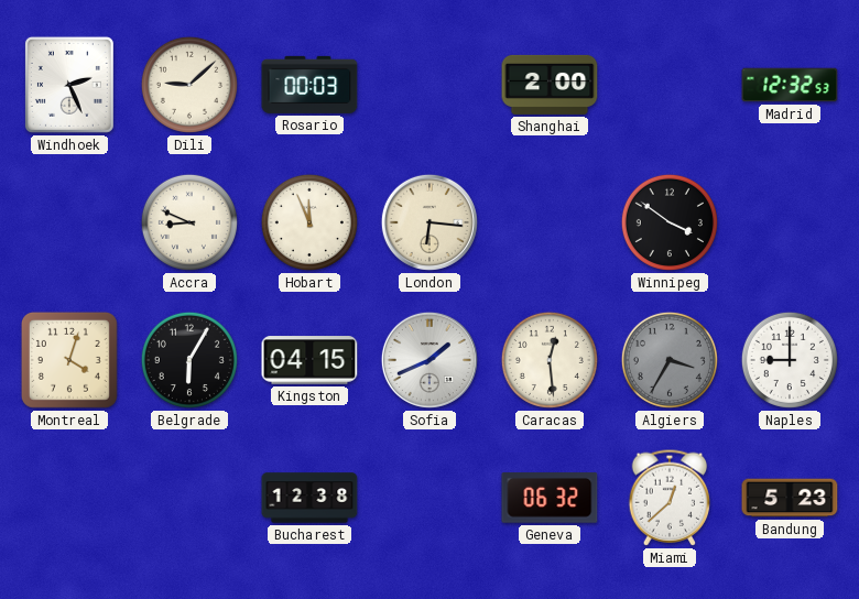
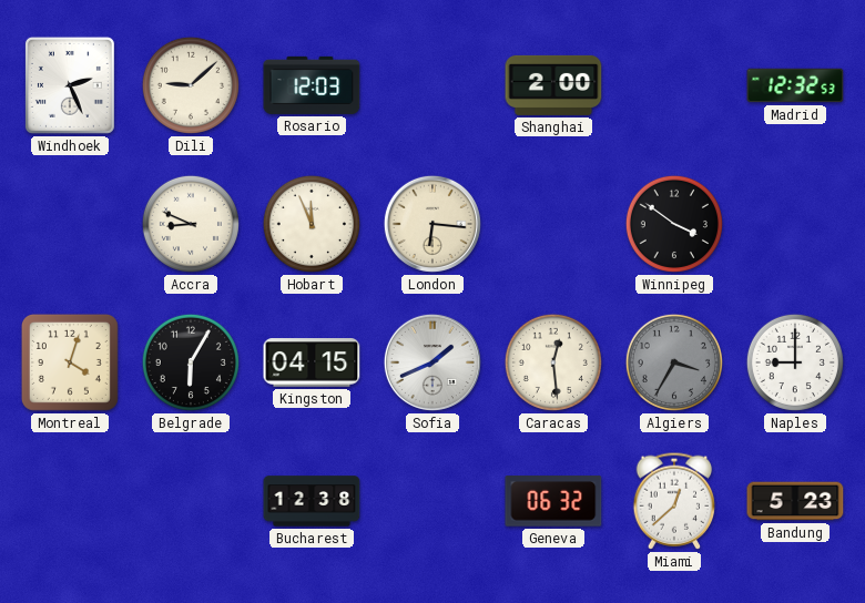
Rosario: 00:03 -> 12:03
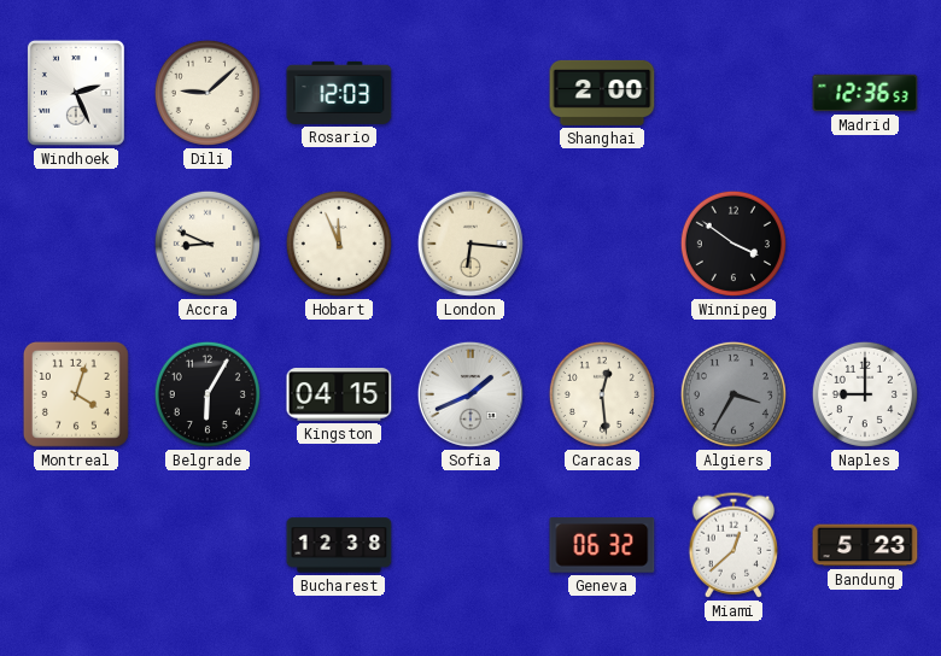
Madrid: 12:32 -> 12:36
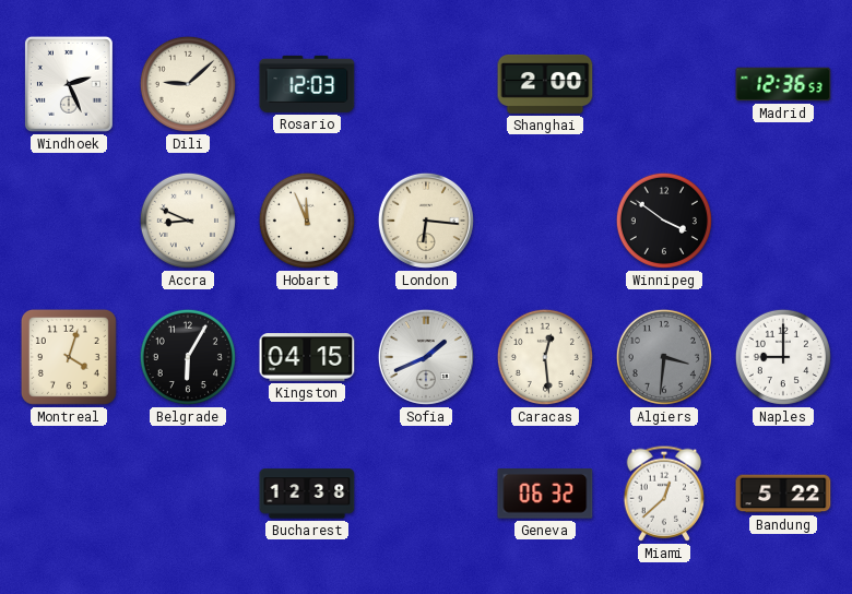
Algiers: 3:35 -> 3:31
Bandung: 5:23 -> 5:22
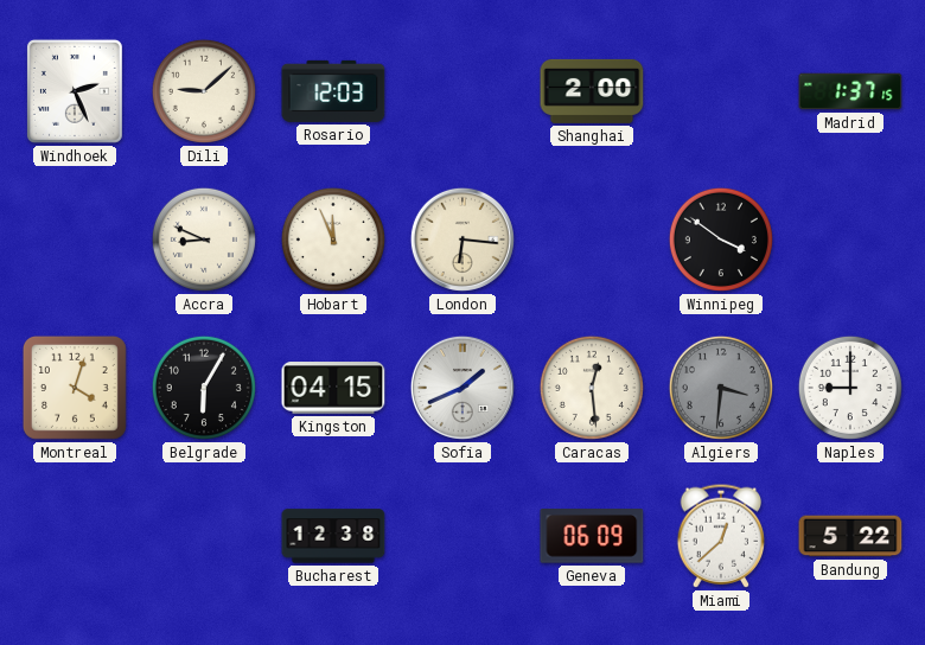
Madrid: 12:36 -> 1:37
Geneva: 06:32 -> 06:09
